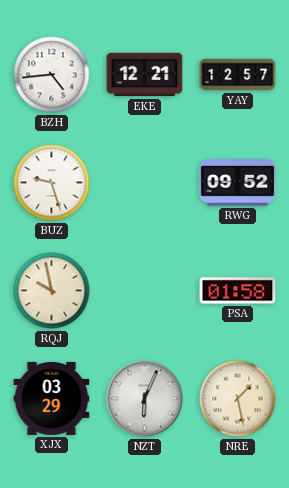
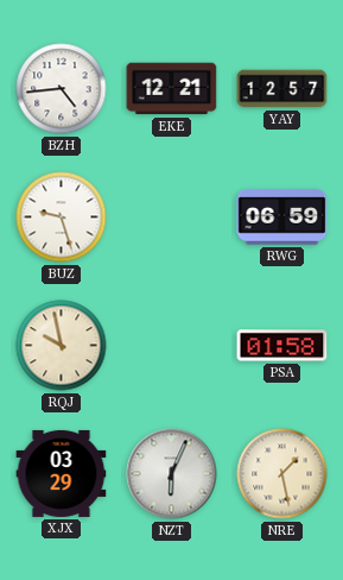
RWG: 09:52 -> 06:59
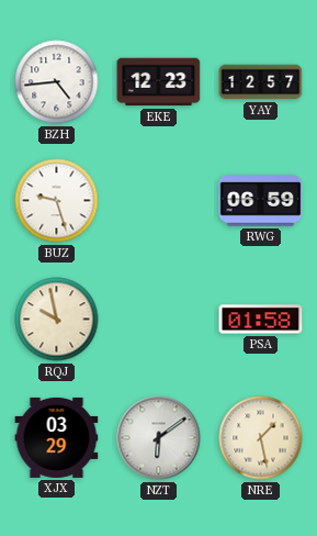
EKE: 12:21 -> 12:23
NZT: 6:04 -> 6:09
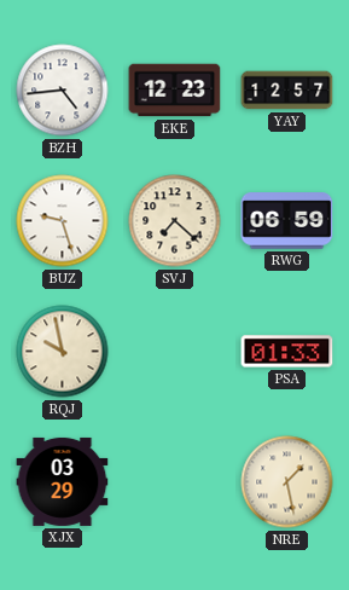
SVJ: none -> 7:22
PSA: 01:58 -> 01:33
NZT: 6:09 -> none
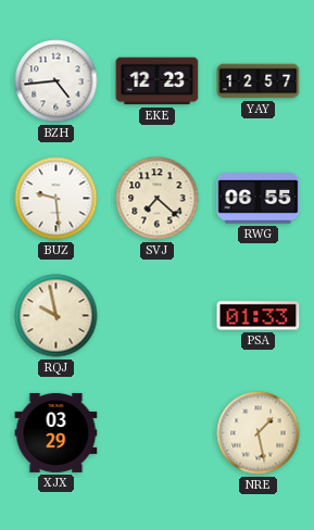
BUZ: 9:27 -> 9:29
RWG: 06:59 -> 06:55
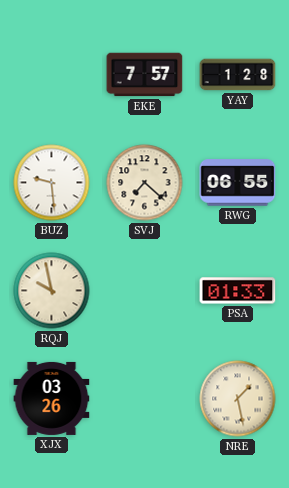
BZH: 4:44 -> none
EKE: 12:23 -> 7:57
YAY: 12:57 -> 1:28
XJX: 03:29 -> 03:26
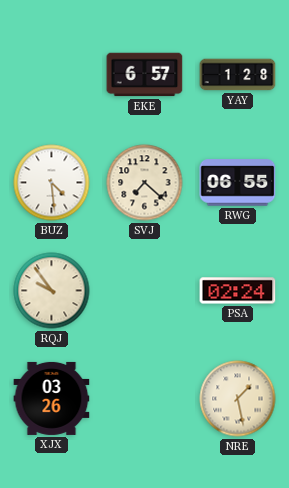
EKE: 7:57 -> 6:57
BUZ: 9:29 -> 4:29
RQJ: 9:58 -> 9:54
PSA: 01:33 -> 02:24
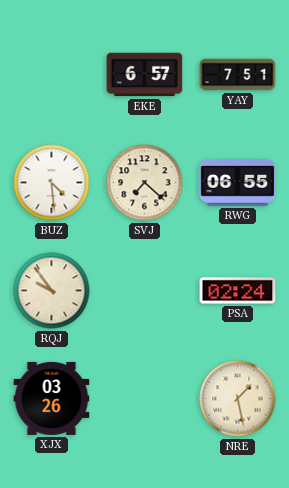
YAY: 1:28 -> 7:51
